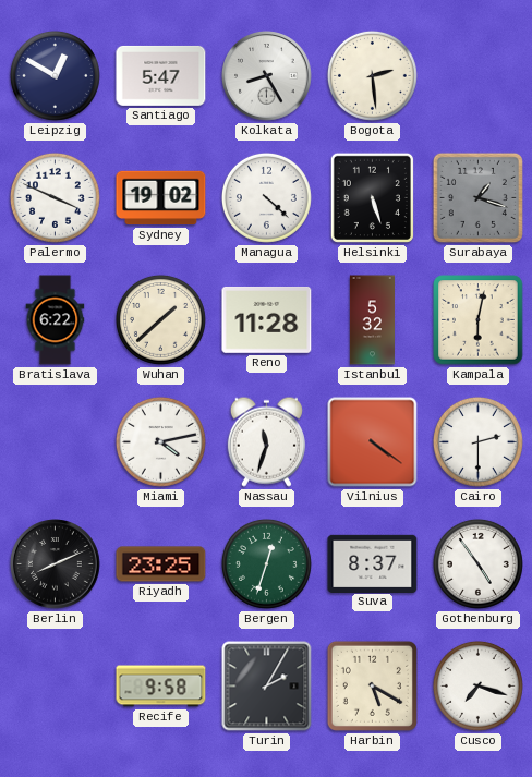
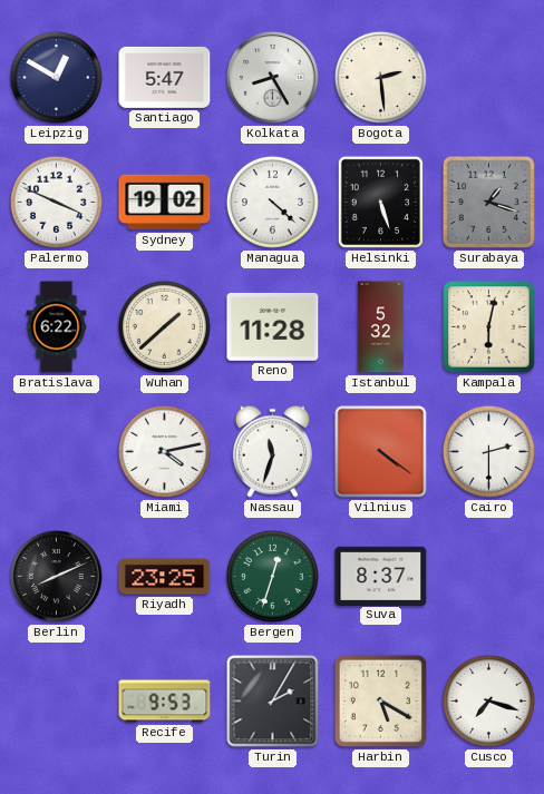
Gothenburg: 4:54 -> none
Recife: 9:58 -> 9:53
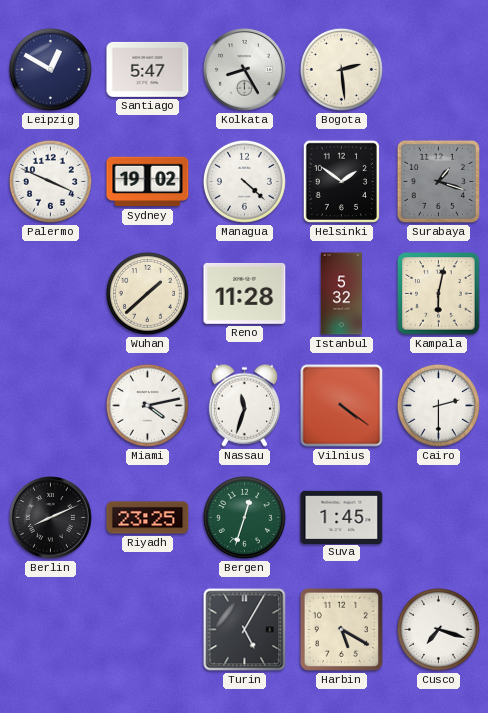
Helsinki: 5:27 -> 1:51
Bratislava: 6:22 -> none
Suva: 8:37 -> 1:45
Recife: 9:53 -> none
Turin: 2:05 -> 5:05
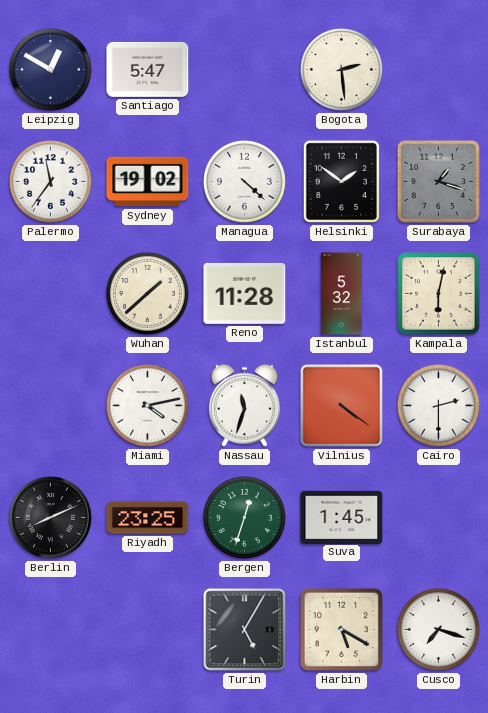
Kolkata: 8:25 -> none
Palermo: 3:49 -> 11:36
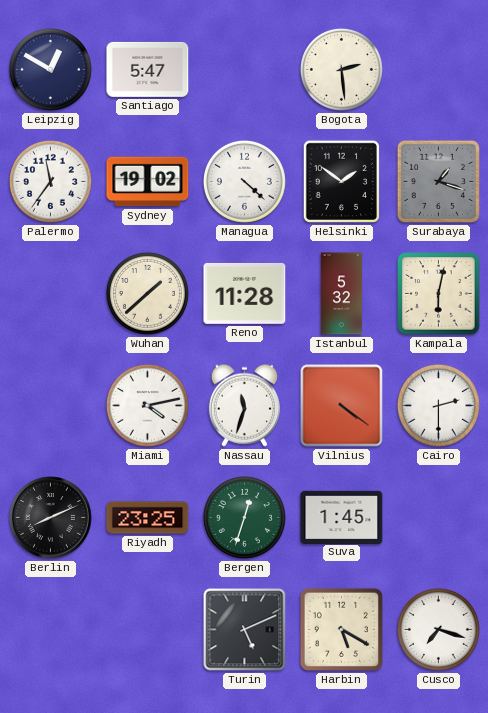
Turin: 5:05 -> 5:11
